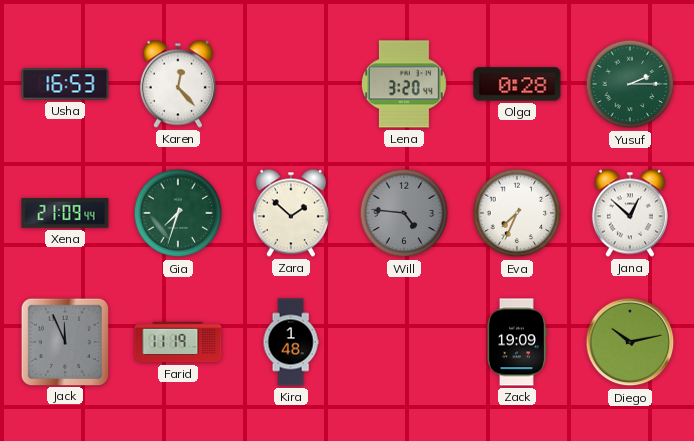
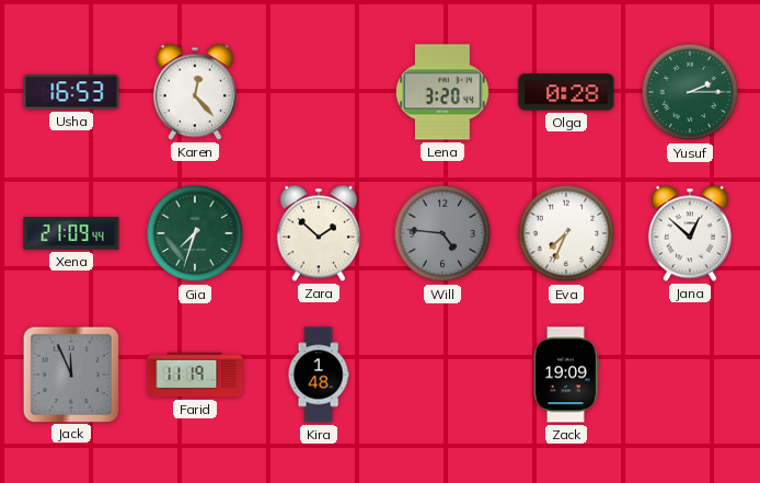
Diego: 10:13 -> none
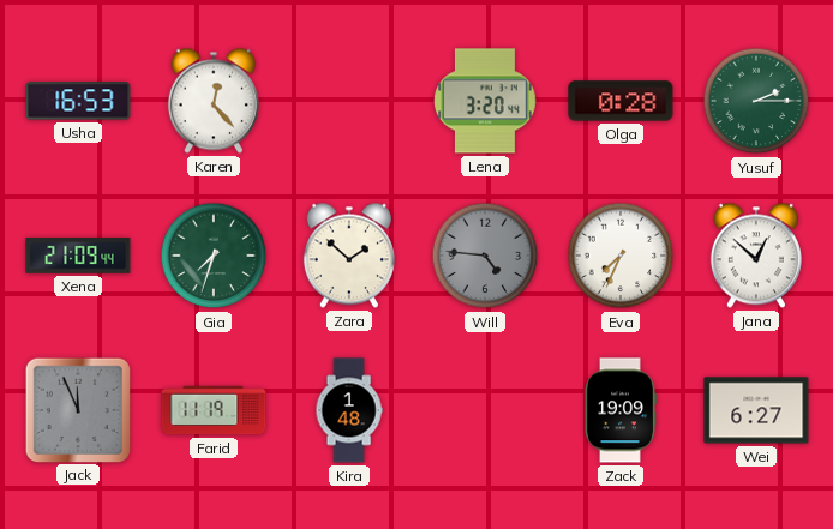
Wei: none -> 6:27
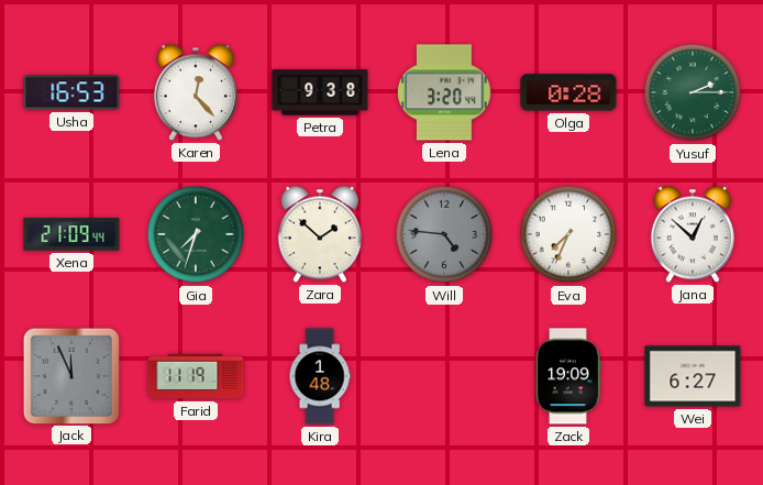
Petra: none -> 9:38
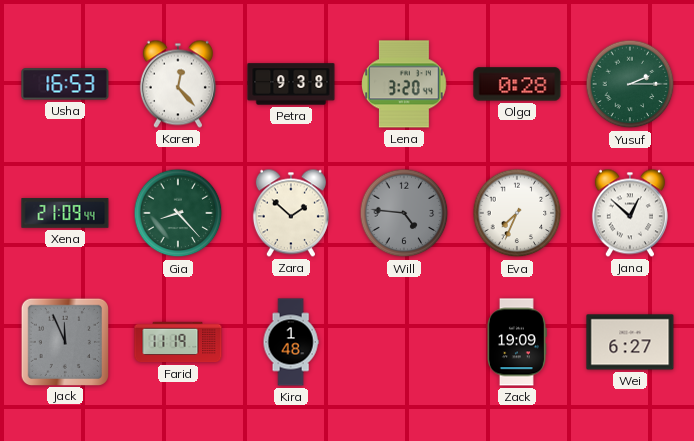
Gia: 7:33 -> 8:23
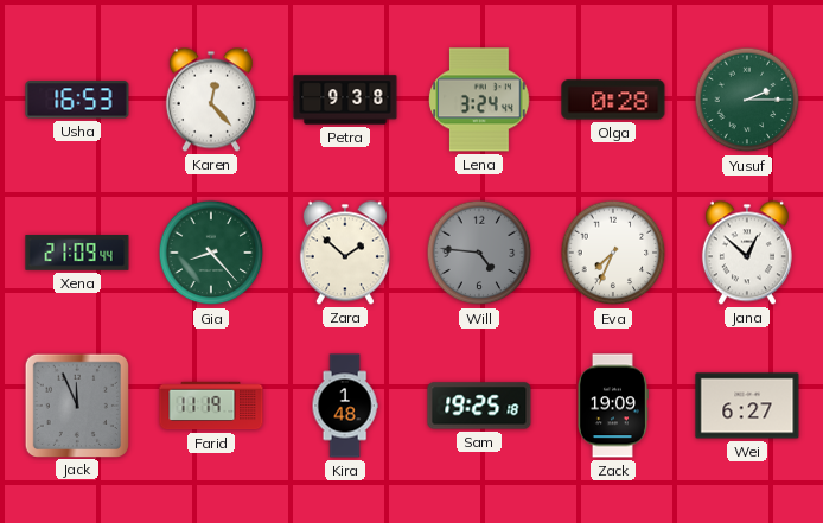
Lena: 3:20 -> 3:24
Sam: none -> 19:25
